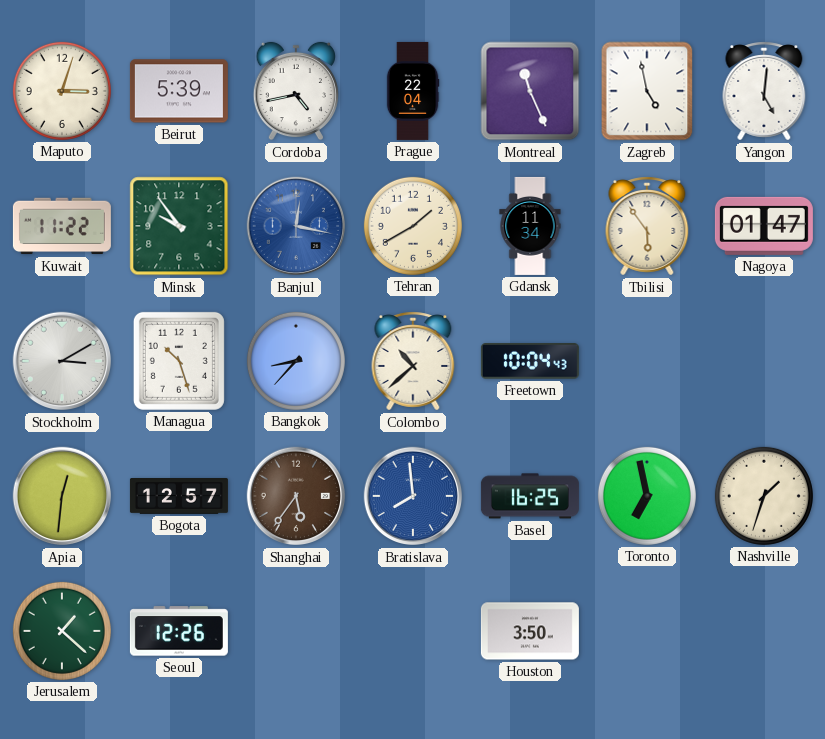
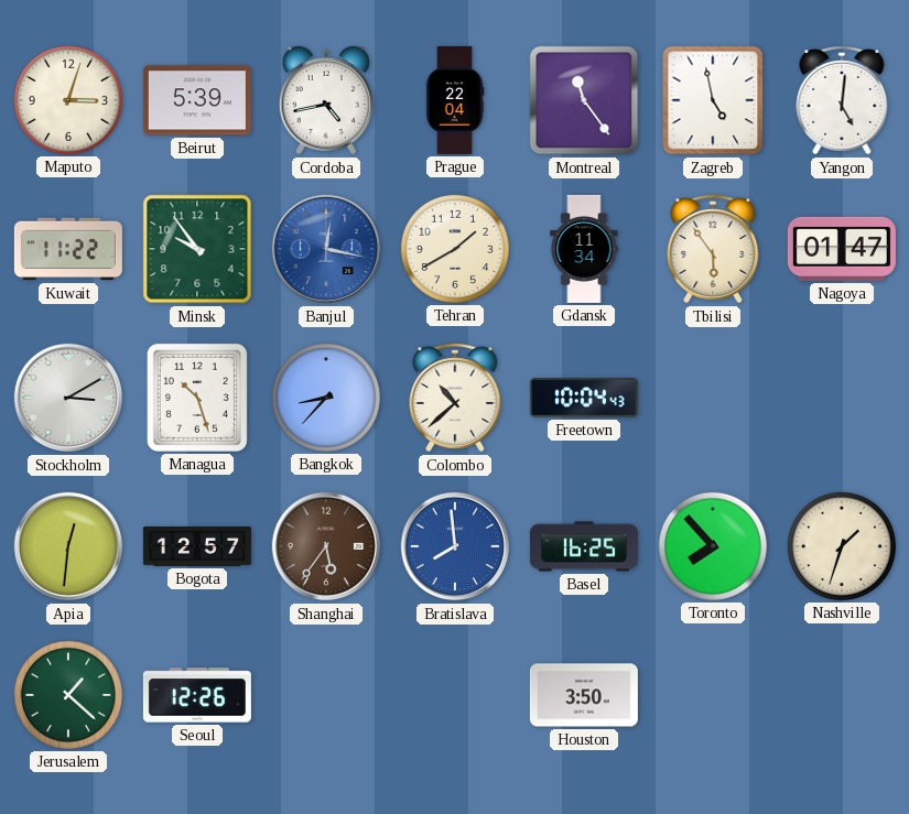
Montreal: 11:26 -> 11:24
Toronto: 6:58 -> 7:53
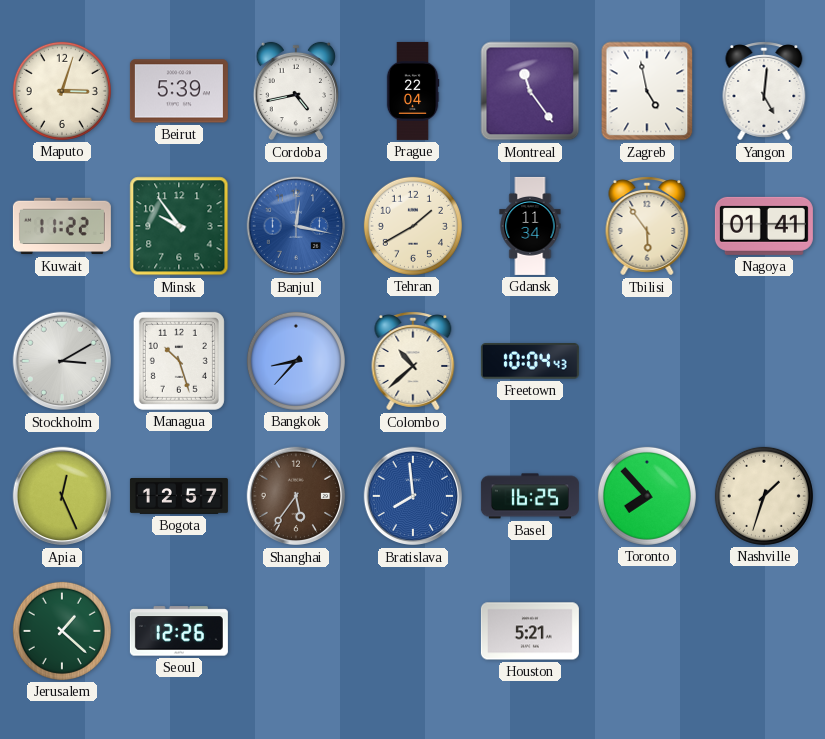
Nagoya: 01:47 -> 01:41
Apia: 12:31 -> 12:26
Houston: 3:50 -> 5:21
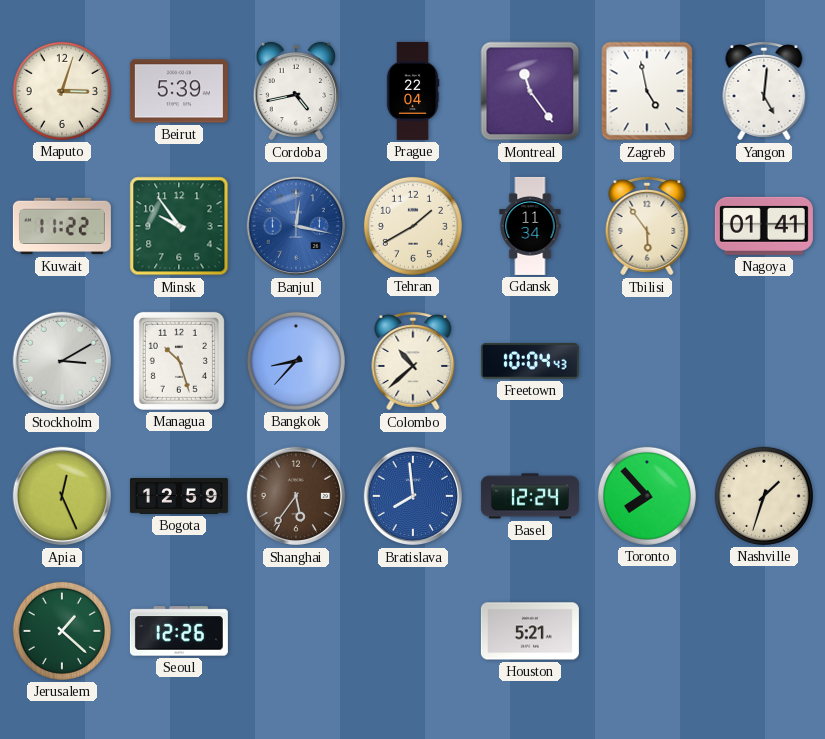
Bogota: 12:57 -> 12:59
Basel: 16:25 -> 12:24
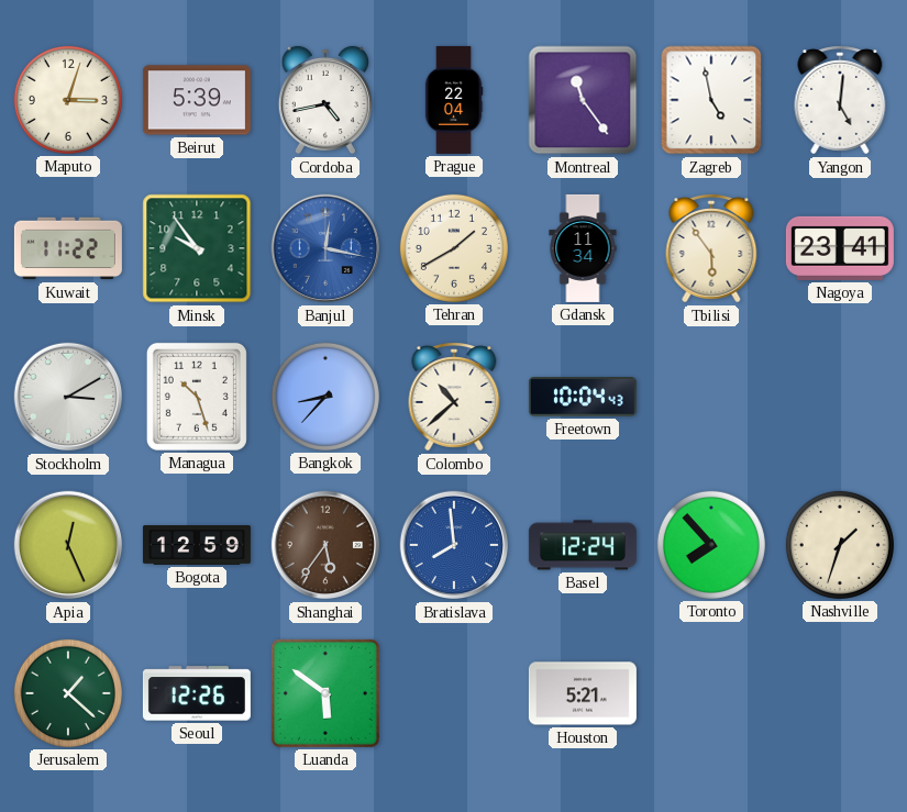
Nagoya: 01:41 -> 23:41
Luanda: none -> 5:51
